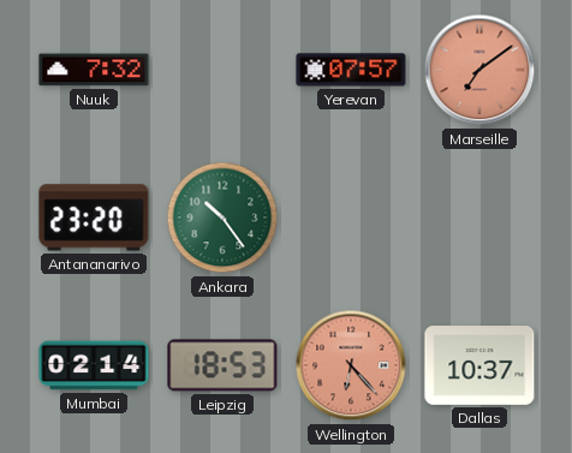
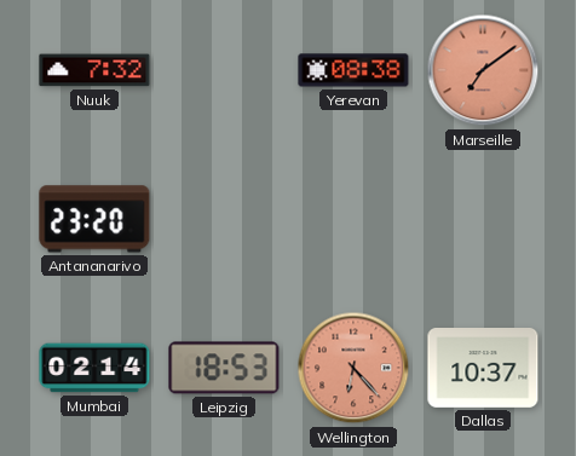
Yerevan: 07:57 -> 08:38
Ankara: 10:24 -> none
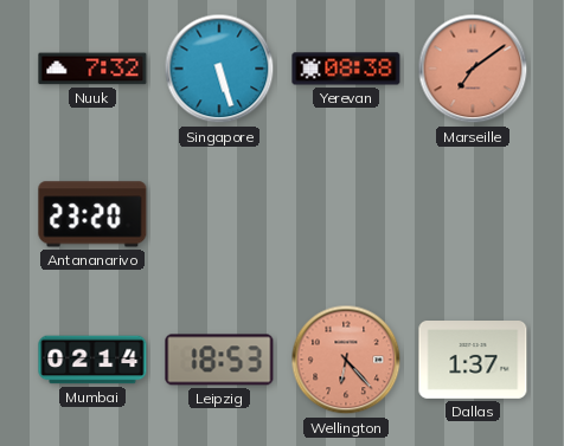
Singapore: none -> 5:27
Dallas: 10:37 -> 1:37
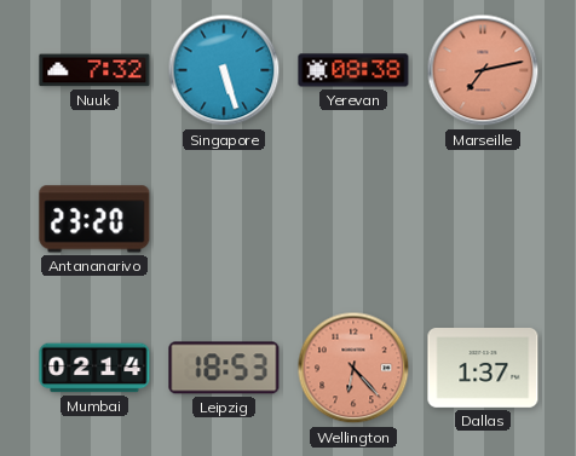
Marseille: 7:09 -> 7:13
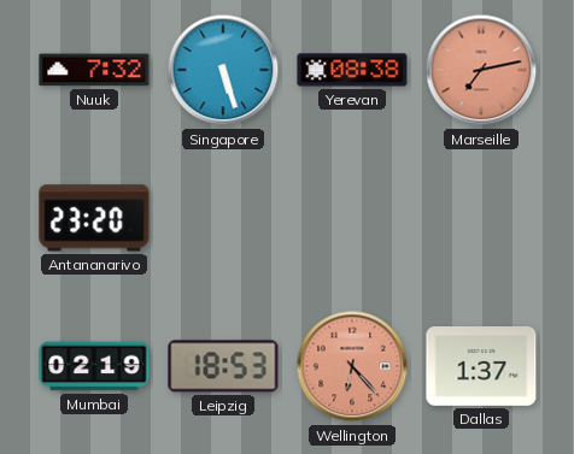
Mumbai: 02:14 -> 02:19
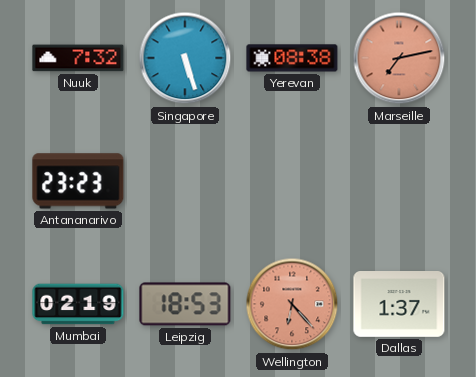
Antananarivo: 23:20 -> 23:23
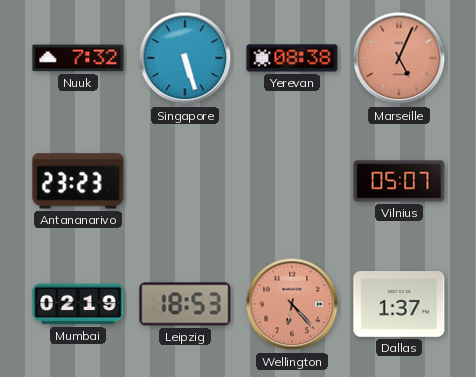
Marseille: 7:13 -> 5:04
Vilnius: none -> 05:07
